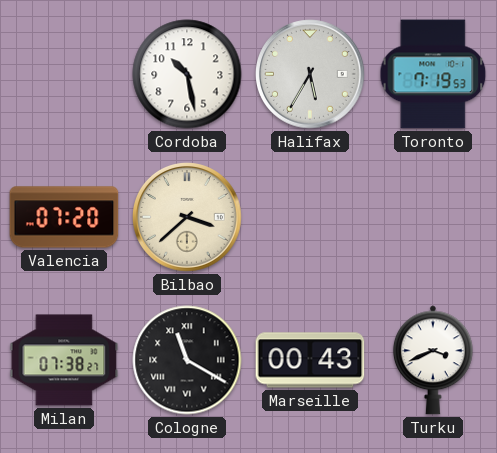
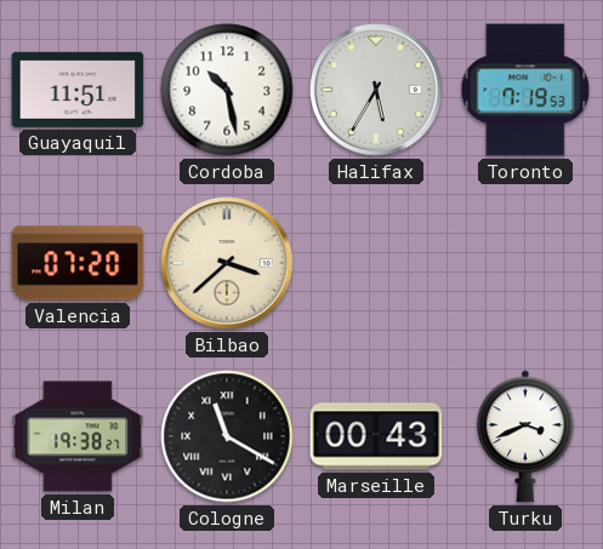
Guayaquil: none -> 11:51
Milan: 07:38 -> 19:38
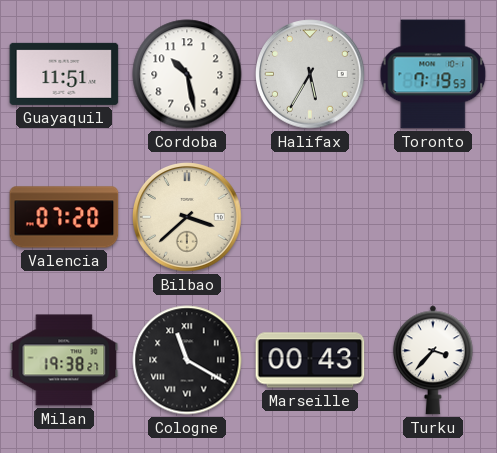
Turku: 3:41 -> 3:37
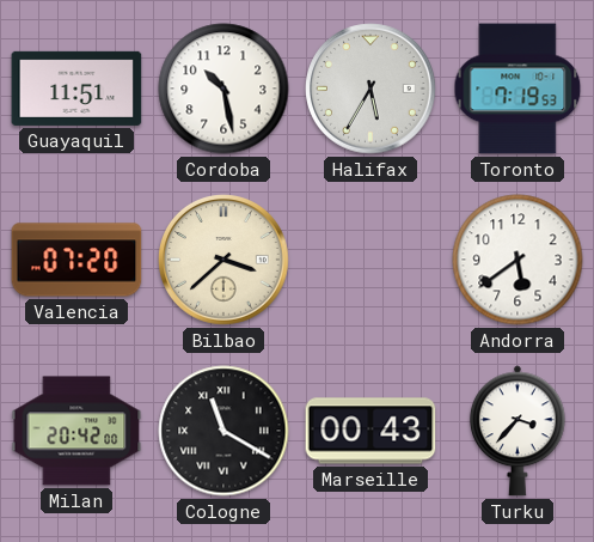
Andorra: none -> 5:39
Milan: 19:38 -> 20:42
